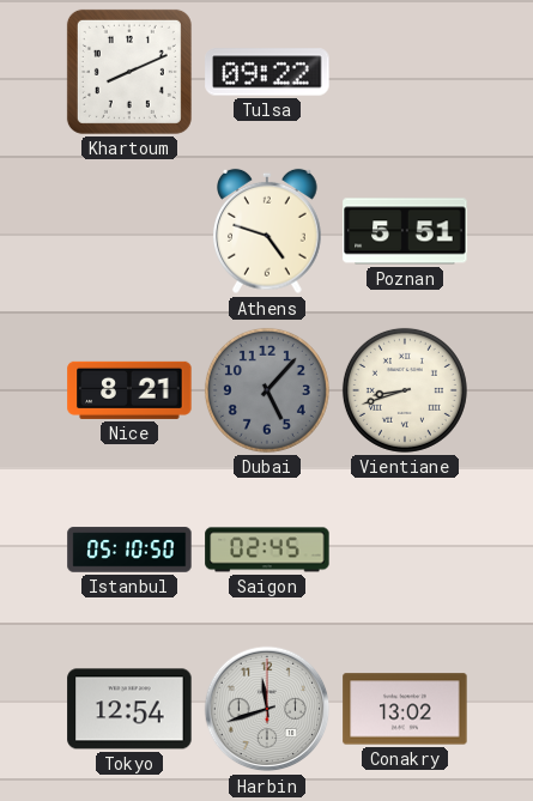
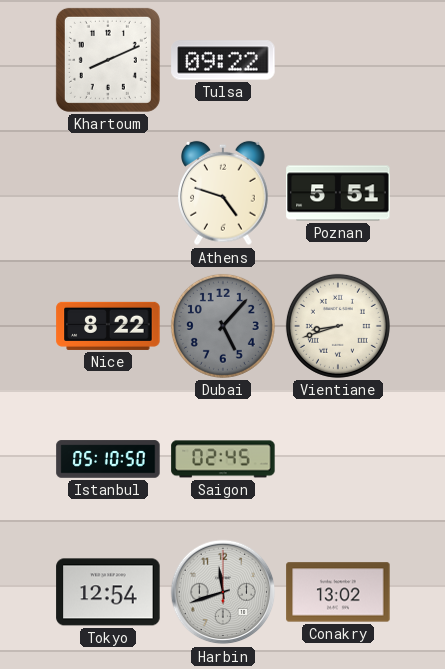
Nice: 8:21 -> 8:22
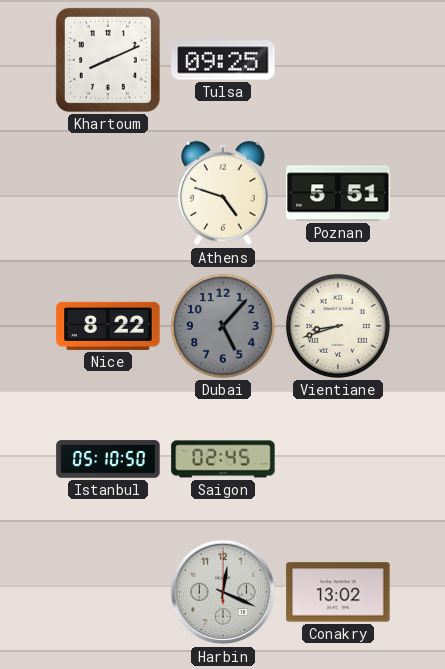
Tulsa: 09:22 -> 09:25
Tokyo: 12:54 -> none
Harbin: 11:42 -> 12:19
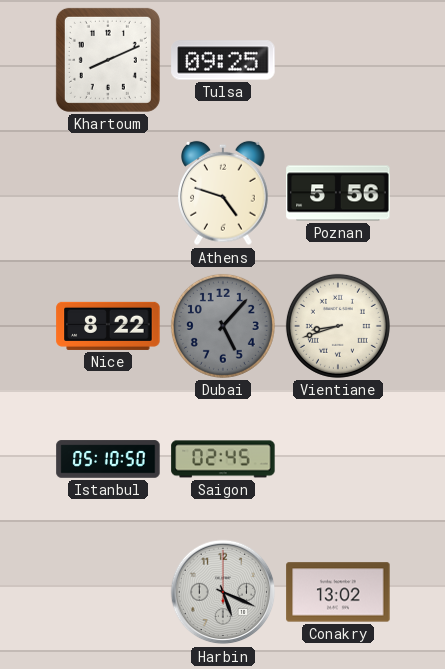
Poznan: 5:51 -> 5:56
Harbin: 12:19 -> 5:19
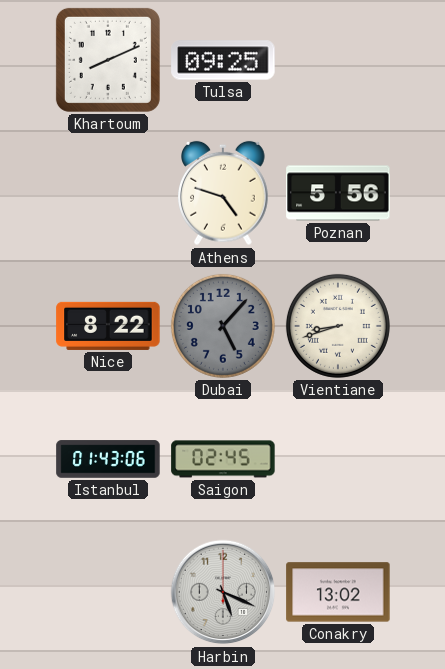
Istanbul: 05:10 -> 01:43
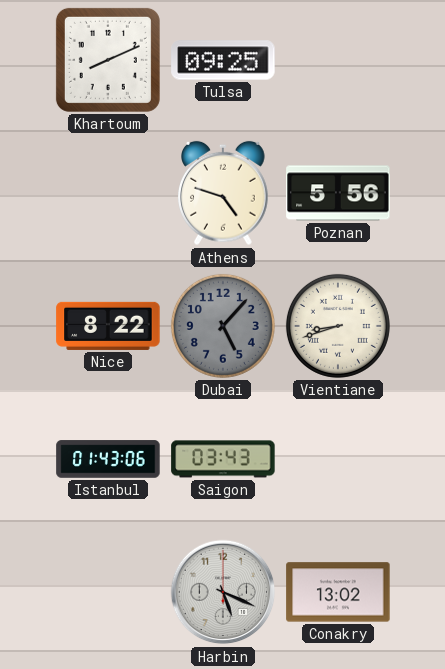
Saigon: 02:45 -> 03:43
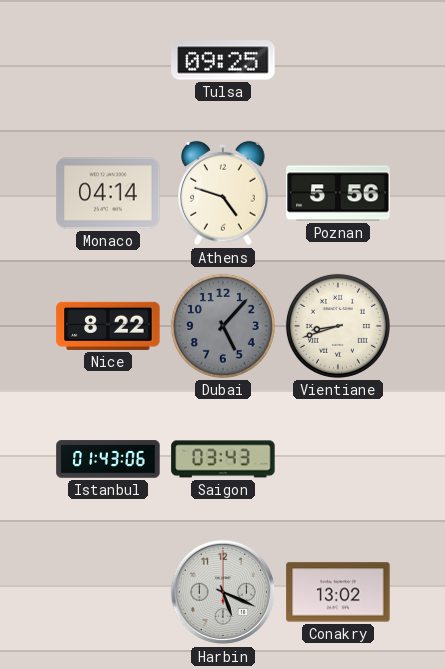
Khartoum: 8:11 -> none
Monaco: none -> 04:14
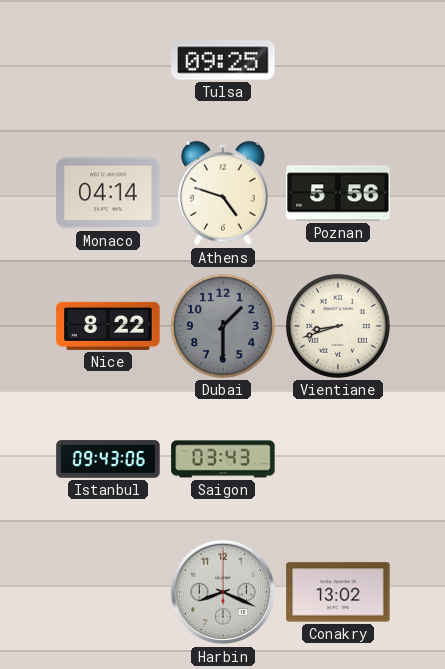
Dubai: 5:07 -> 1:30
Istanbul: 01:43 -> 09:43
Harbin: 5:19 -> 8:19
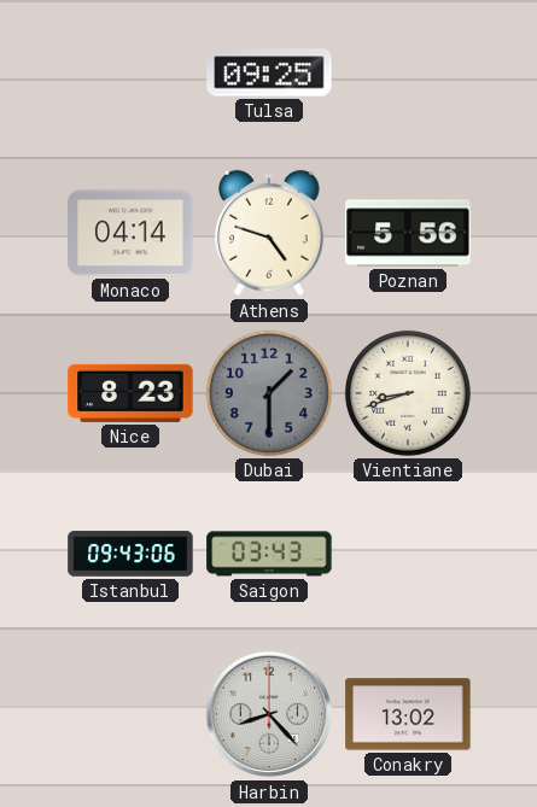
Nice: 8:22 -> 8:23
Harbin: 8:19 -> 8:23
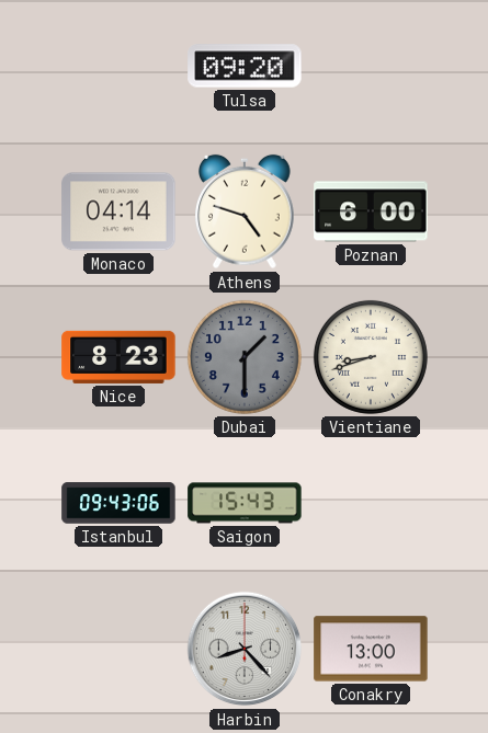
Tulsa: 09:25 -> 09:20
Poznan: 5:56 -> 6:00
Saigon: 03:43 -> 15:43
Conakry: 13:02 -> 13:00
